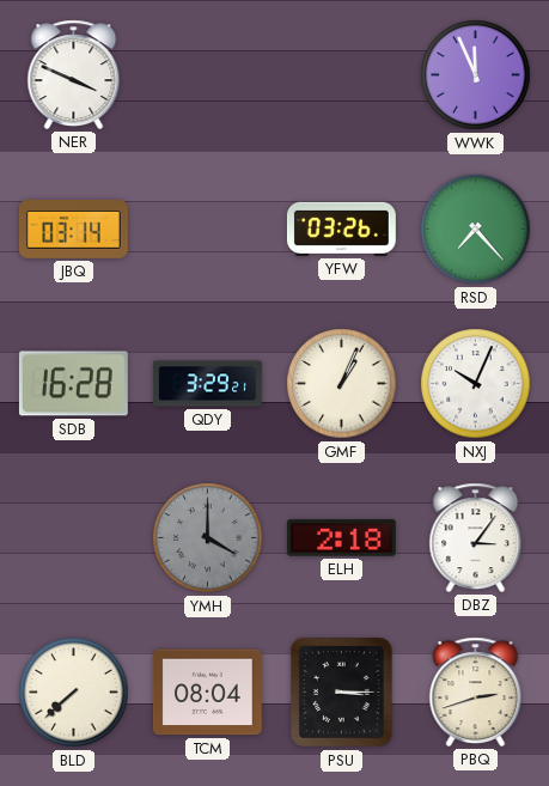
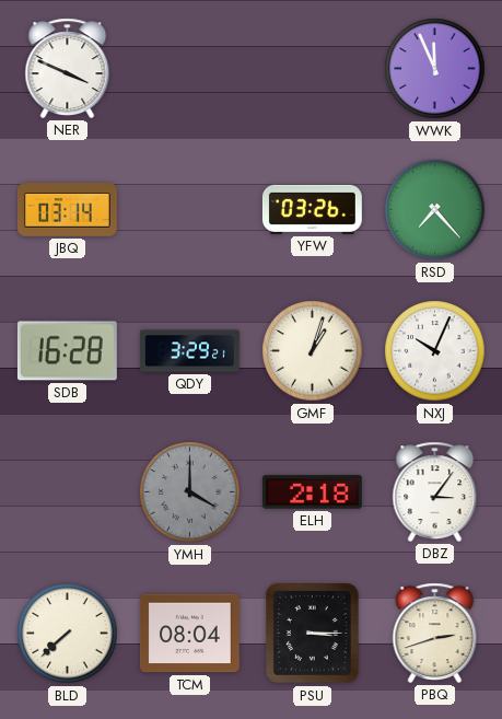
GMF: 1:04 -> 1:03
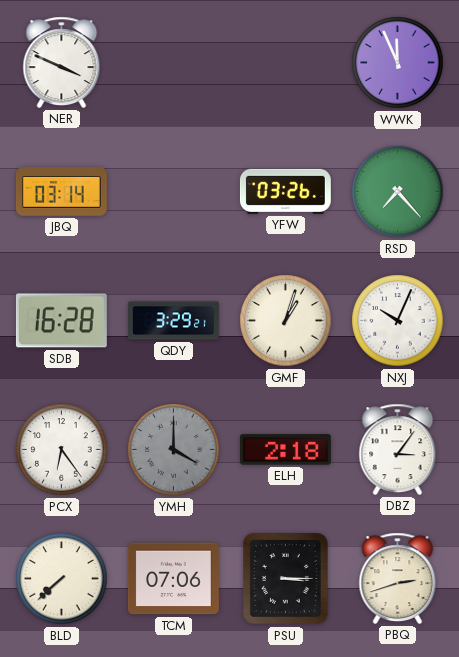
PCX: none -> 6:24
TCM: 08:04 -> 07:06
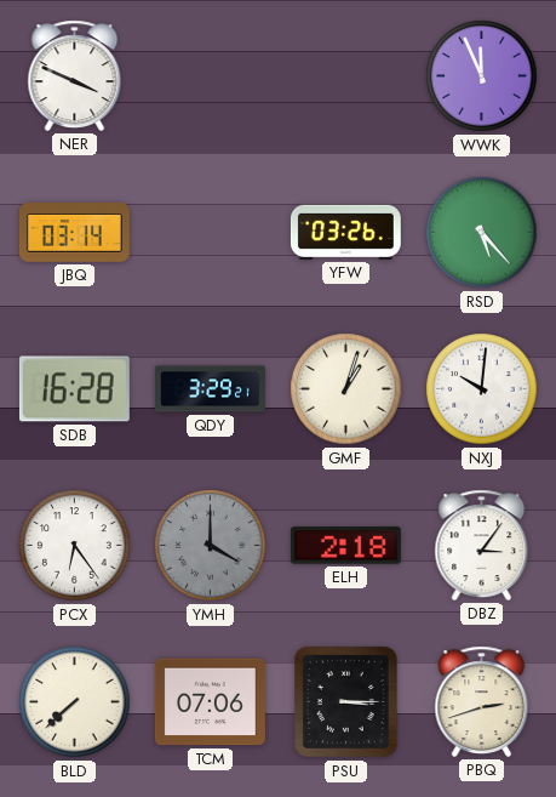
RSD: 7:23 -> 5:23
NXJ: 10:04 -> 10:01
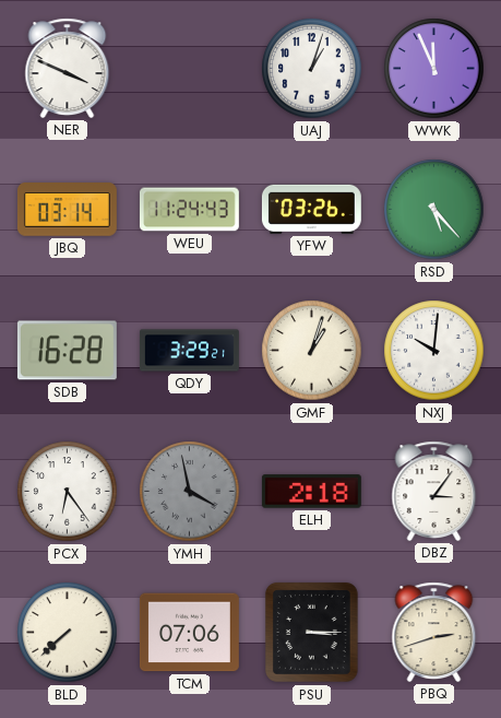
UAJ: none -> 1:03
WEU: none -> 11:24
YMH: 4:00 -> 3:58
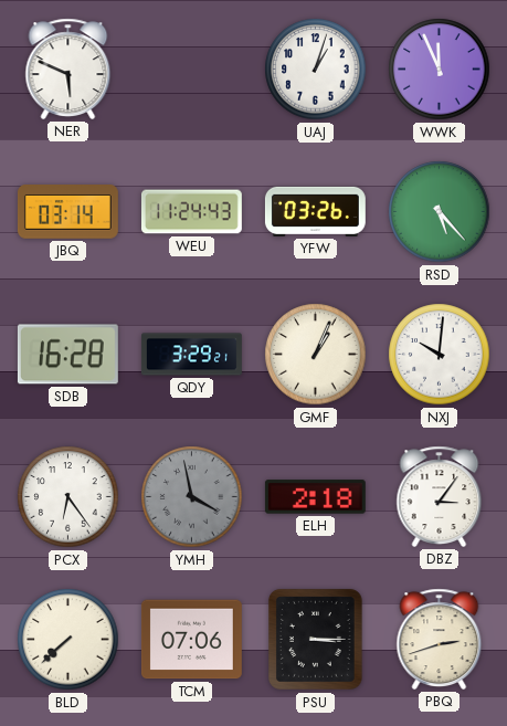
NER: 3:49 -> 5:49
GMF: 1:03 -> 1:04
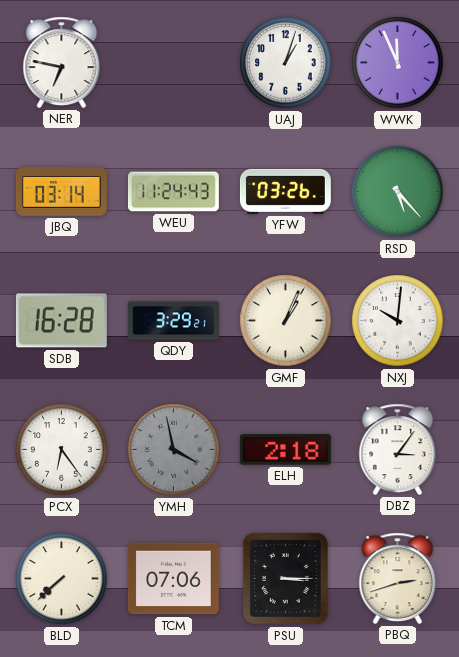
NER: 5:49 -> 6:47
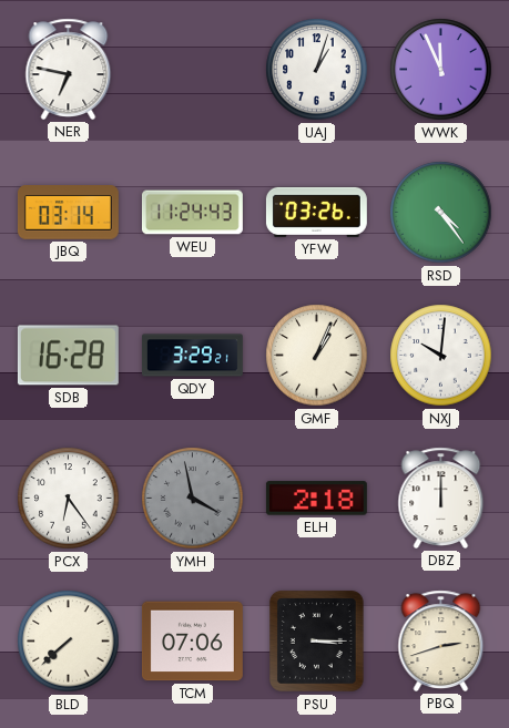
RSD: 5:23 -> 4:24
DBZ: 3:06 -> 12:00
